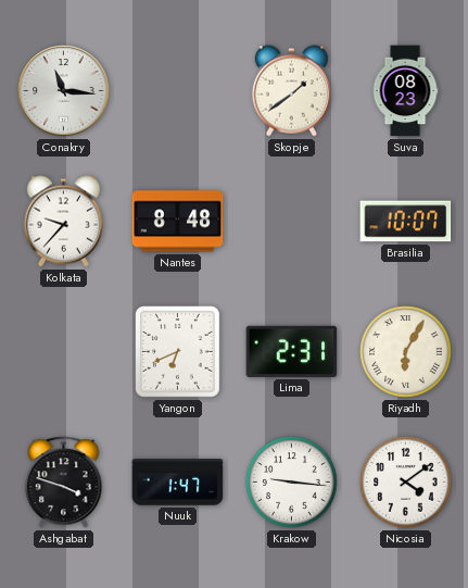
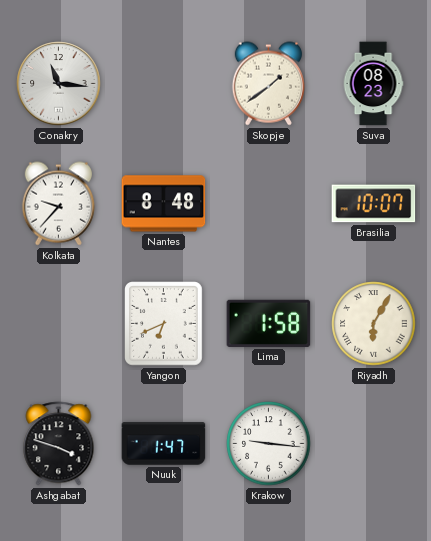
Lima: 2:31 -> 1:58
Nicosia: 4:09 -> none
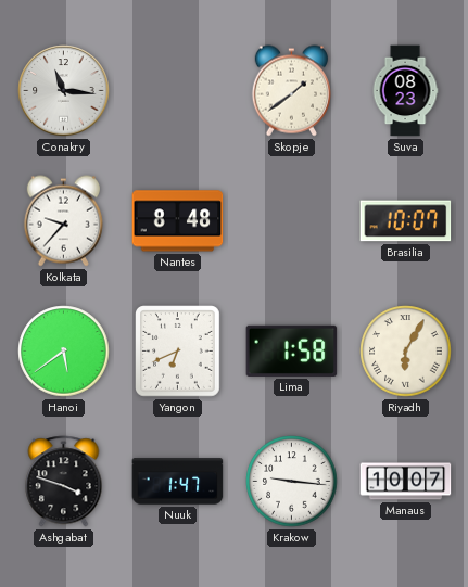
Hanoi: none -> 5:39
Manaus: none -> 10:07
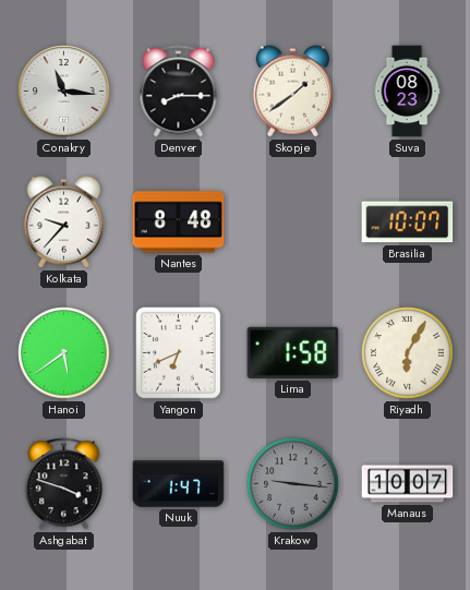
Denver: none -> 8:15
Krakow dial: white -> grey
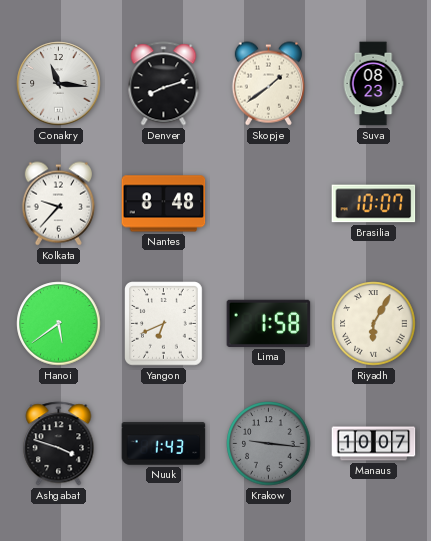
Denver: 8:15 -> 8:12
Nuuk: 1:47 -> 1:43
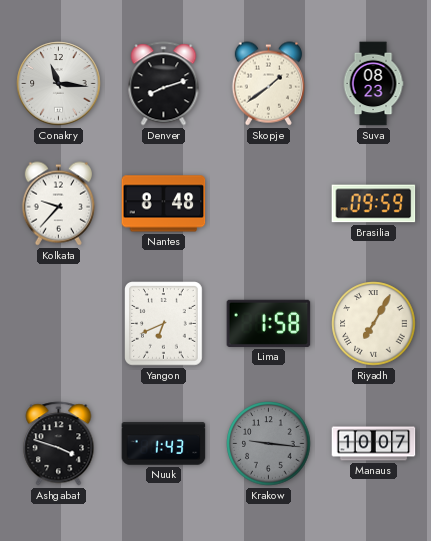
Brasilia: 10:07 -> 09:59
Hanoi: 5:39 -> none
Riyadh: 6:05 -> 7:05
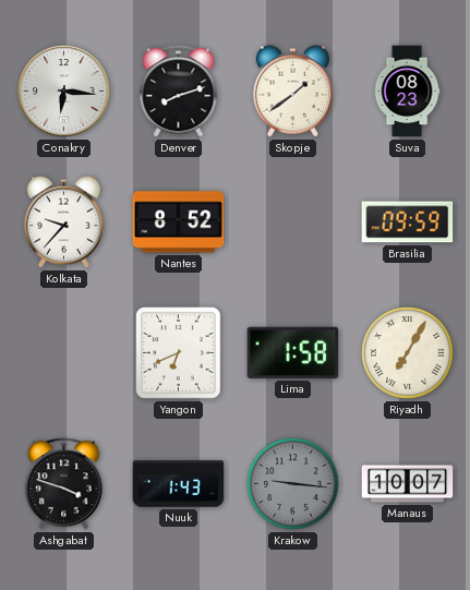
Conakry: 11:16 -> 6:16
Nantes: 8:48 -> 8:52
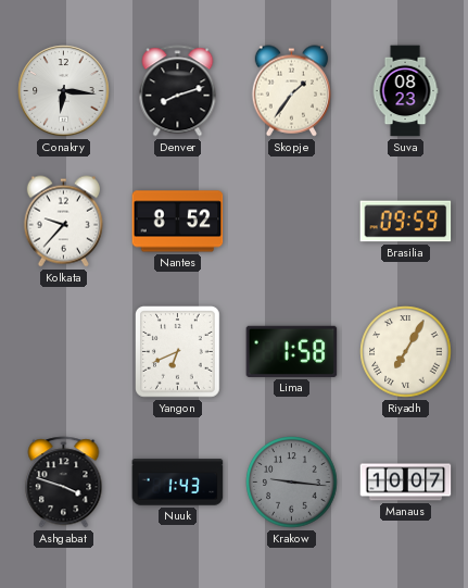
Skopje: 1:39 -> 1:36
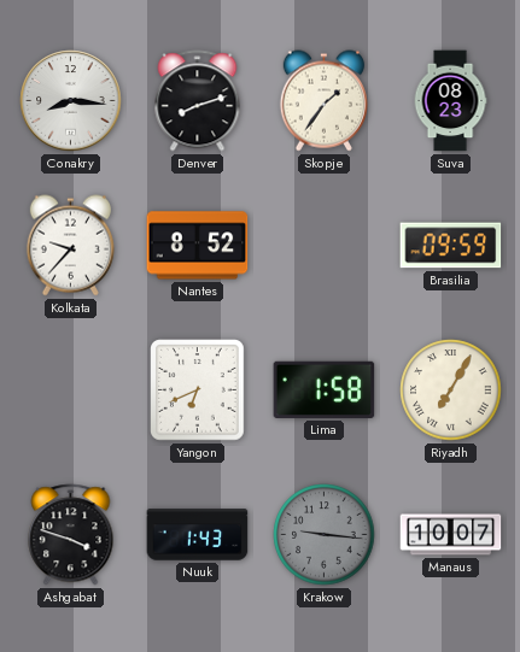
Conakry: 6:16 -> 8:16
